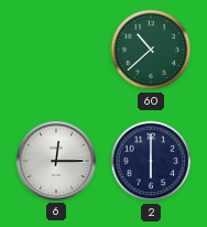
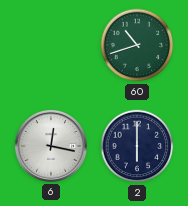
60: 10:38 -> 10:42
6: 12:15 -> 12:17
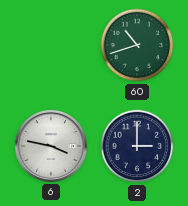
6: 12:17 -> 3:47
2: 6:00 -> 3:00
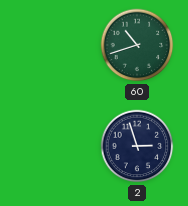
6: 3:47 -> none
2: 3:00 -> 2:57
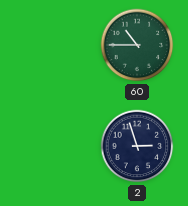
60: 10:42 -> 10:45
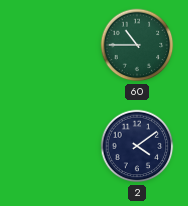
2: 2:57 -> 4:09
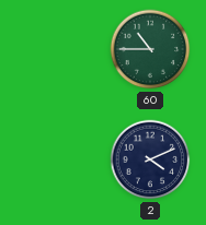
2: 4:09 -> 4:11
